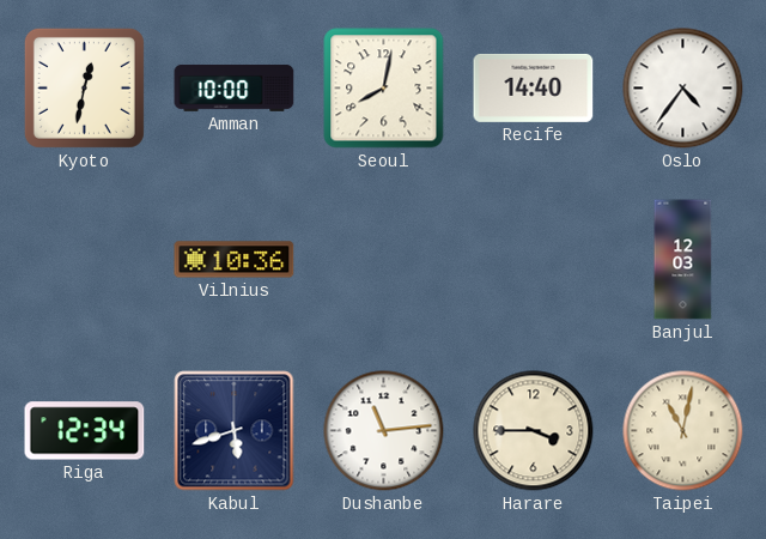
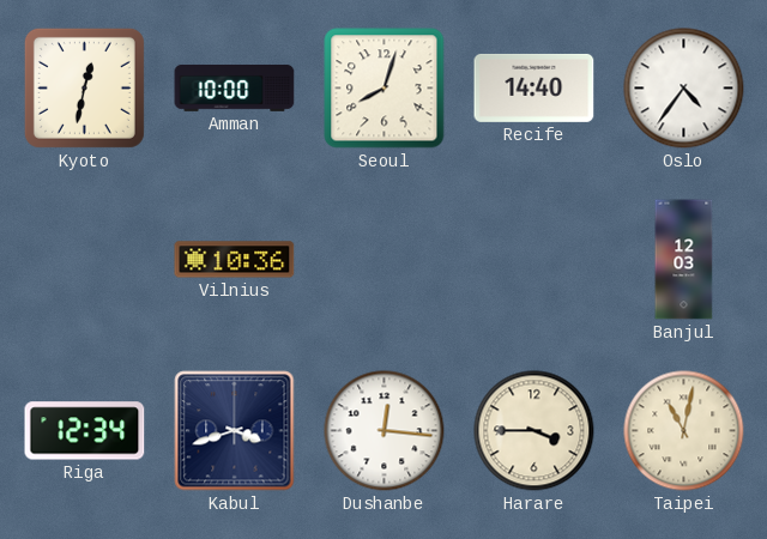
Seoul: 8:02 -> 8:03
Kabul: 5:42 -> 3:42
Dushanbe: 11:14 -> 12:16
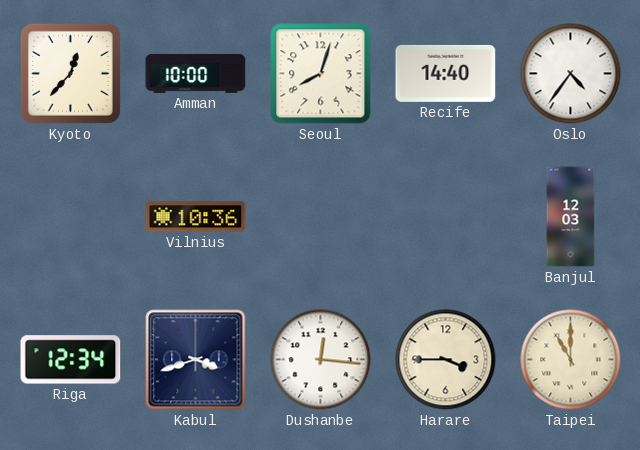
Kyoto: 12:32 -> 12:37
Taipei: 11:02 -> 11:00
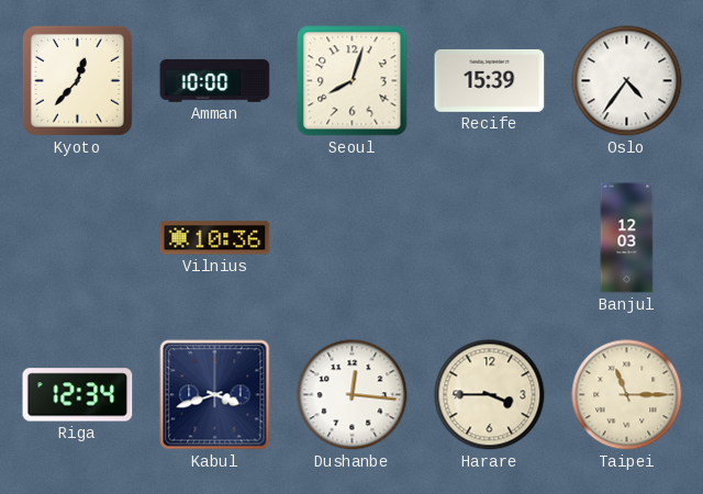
Recife: 14:40 -> 15:39
Taipei: 11:00 -> 11:15
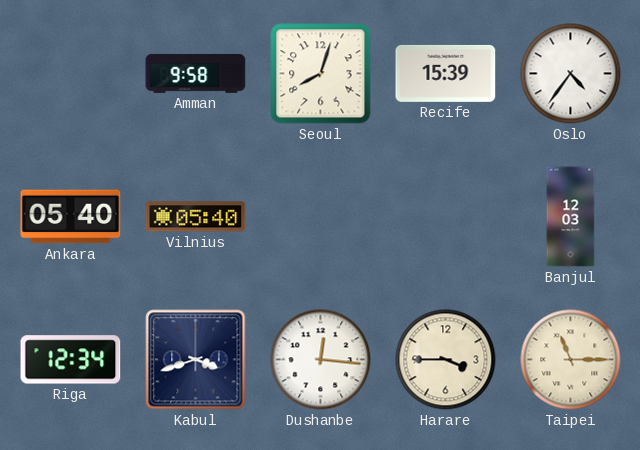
Kyoto: 12:37 -> none
Amman: 10:00 -> 9:58
Ankara: none -> 05:40
Vilnius: 10:36 -> 05:40
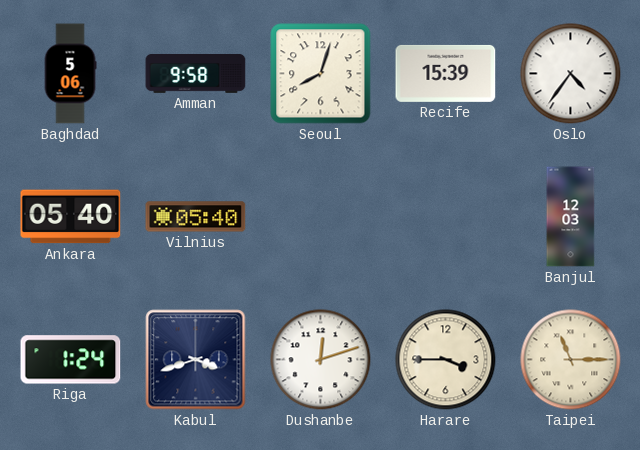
Baghdad: none -> 5:06
Riga: 12:34 -> 1:24
Dushanbe: 12:16 -> 12:12
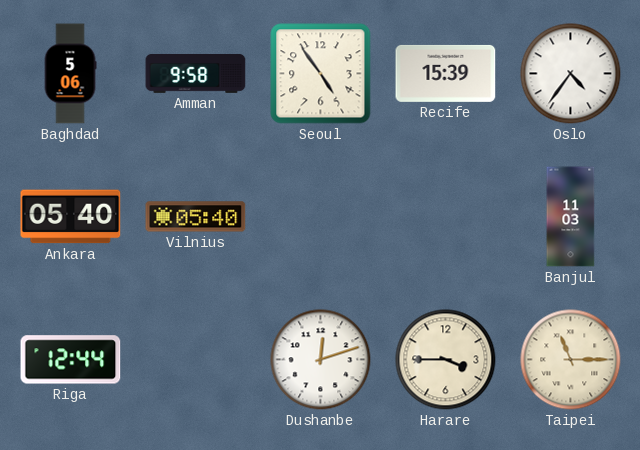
Seoul: 8:03 -> 4:54
Banjul: 12:03 -> 11:03
Riga: 1:24 -> 12:44
Kabul: 3:42 -> none
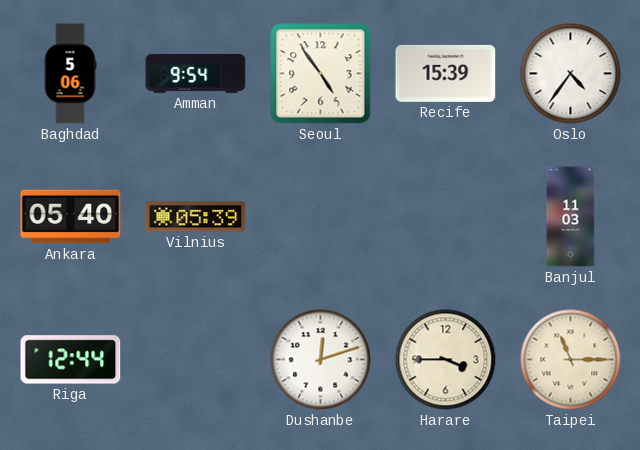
Amman: 9:58 -> 9:54
Vilnius: 05:40 -> 05:39
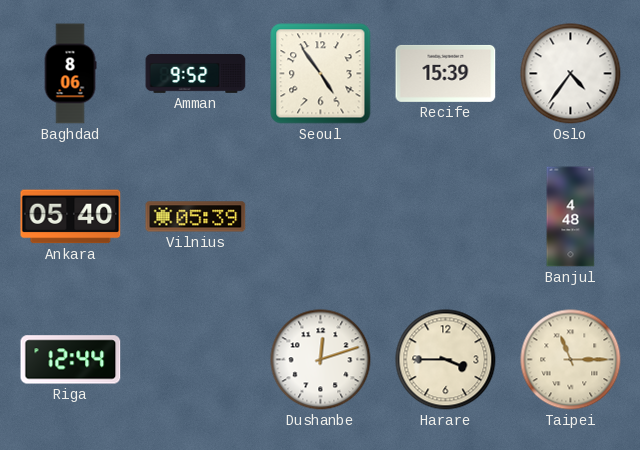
Baghdad: 5:06 -> 8:06
Amman: 9:54 -> 9:52
Banjul: 11:03 -> 4:48
